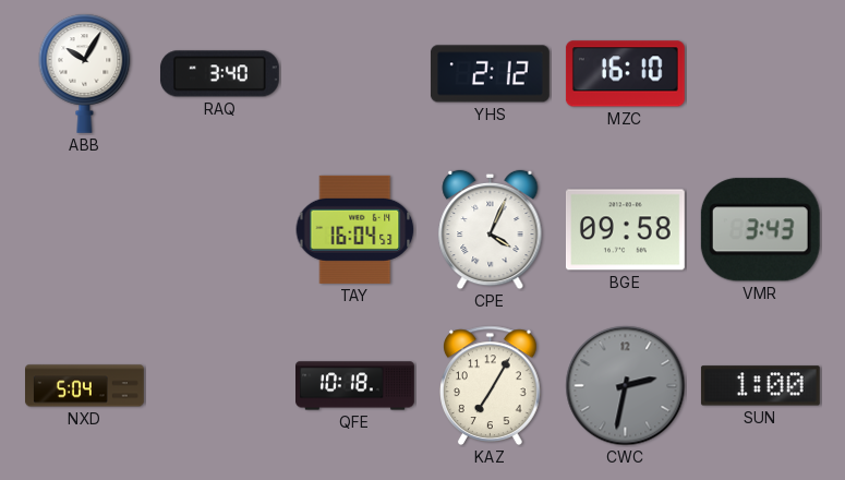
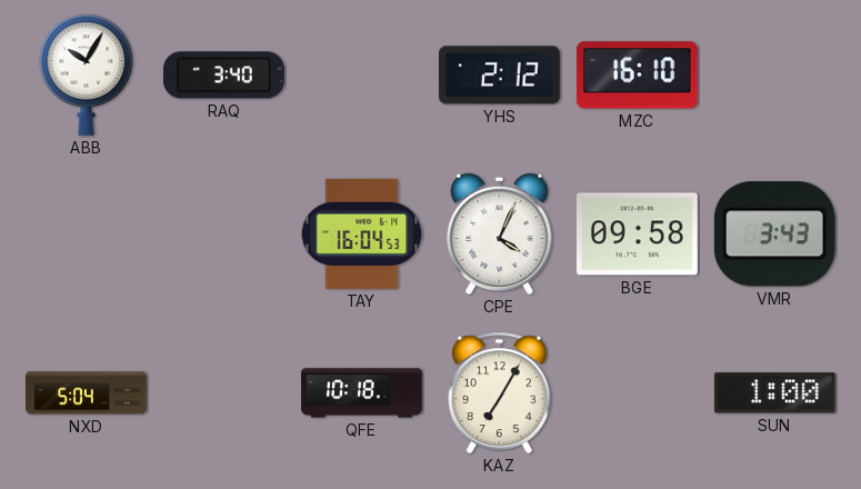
CWC: 2:32 -> none
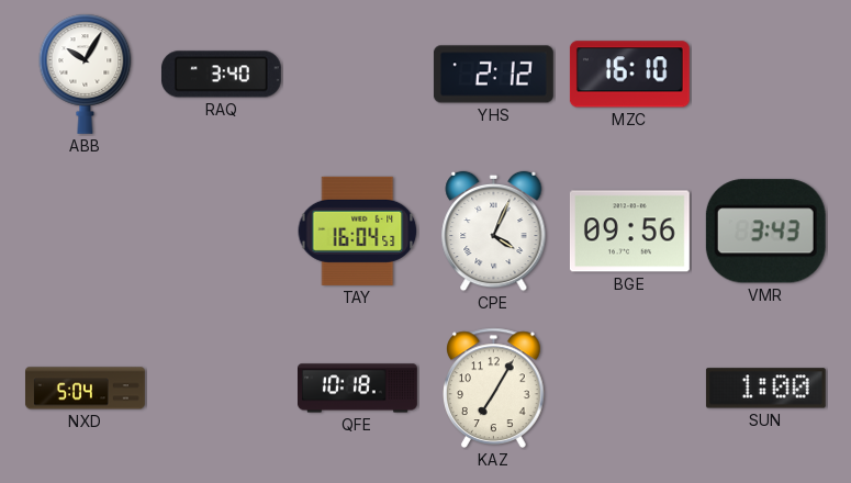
BGE: 09:58 -> 09:56
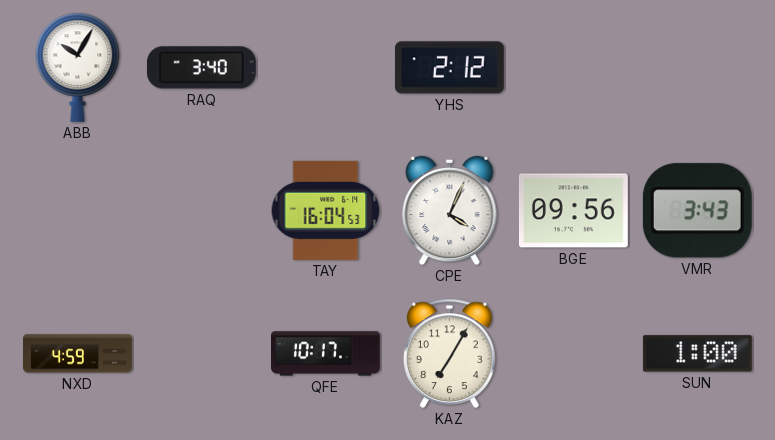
MZC: 16:10 -> none
NXD: 5:04 -> 4:59
QFE: 10:18 -> 10:17
